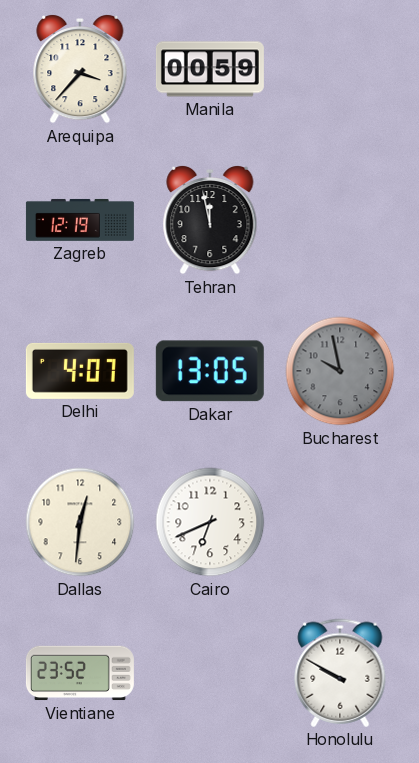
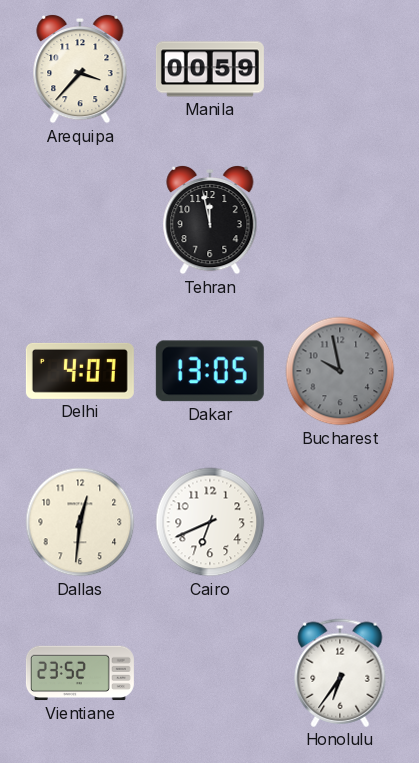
Zagreb: 12:19 -> none
Honolulu: 9:50 -> 6:36
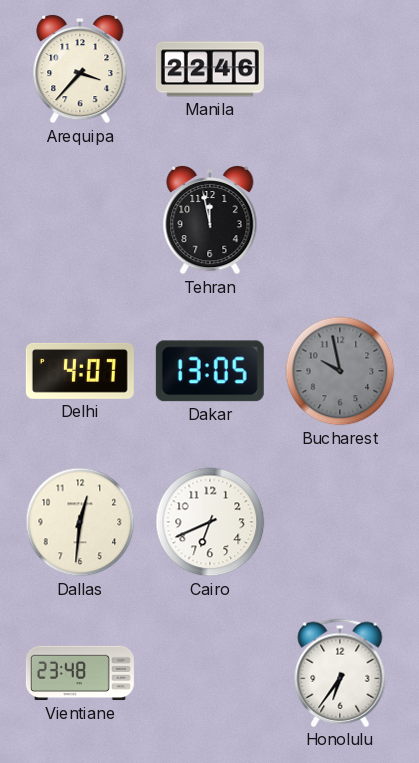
Manila: 00:59 -> 22:46
Vientiane: 23:52 -> 23:48
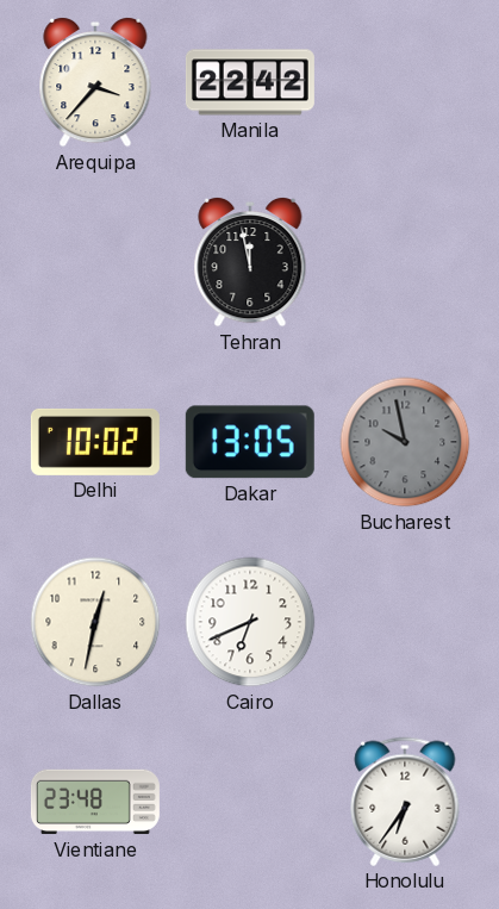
Manila: 22:46 -> 22:42
Delhi: 4:07 -> 10:02
Dallas: 12:31 -> 12:32
